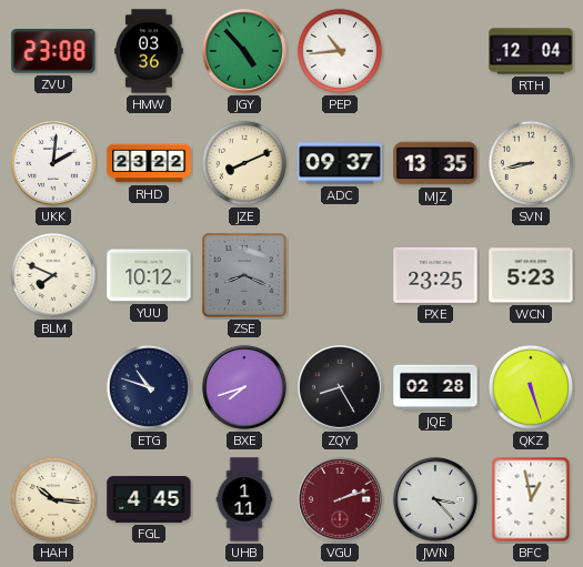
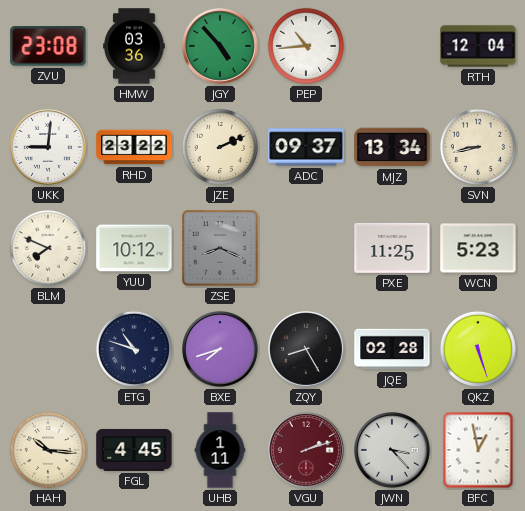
UKK: 2:01 -> 9:01
JZE: 8:11 -> 2:11
MJZ: 13:35 -> 13:34
PXE: 23:25 -> 11:25
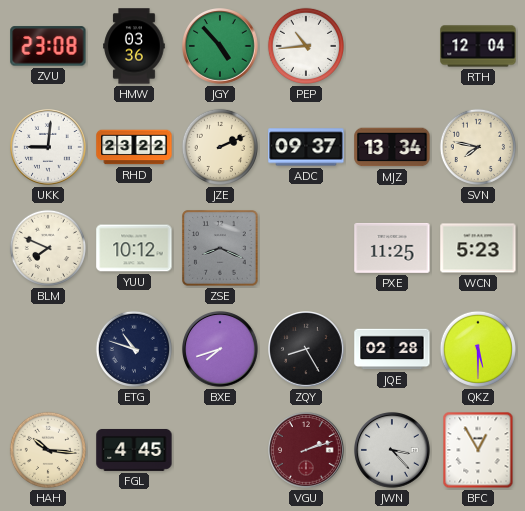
SVN: 8:43 -> 7:47
QKZ: 5:27 -> 5:30
UHB: 1:11 -> none
BFC: 12:58 -> 12:55
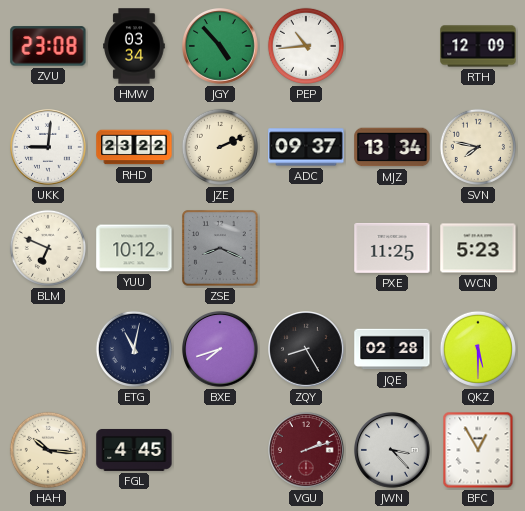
HMW: 03:36 -> 03:34
RTH: 12:04 -> 12:09
BLM: 7:49 -> 6:49
ETG: 10:48 -> 11:02
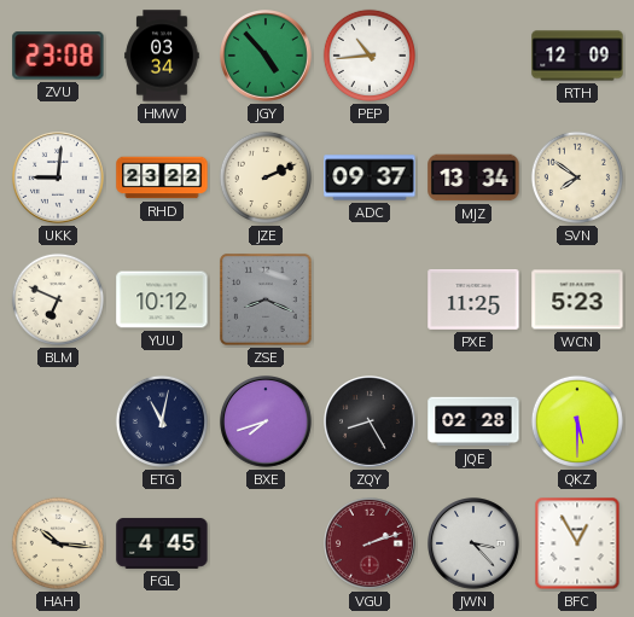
SVN: 7:47 -> 7:51
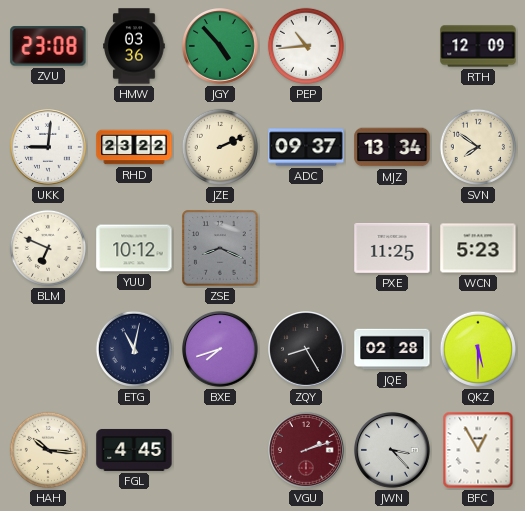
HMW: 03:34 -> 03:36
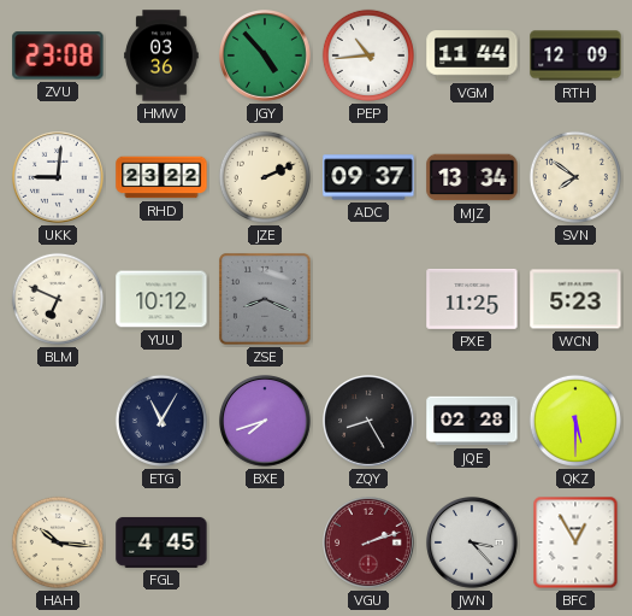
VGM: none -> 11:44
ETG: 11:02 -> 11:05
